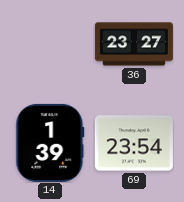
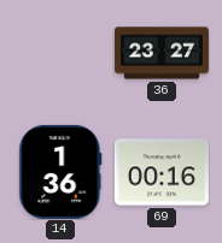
14: 1:39 -> 1:36
69: 23:54 -> 00:16
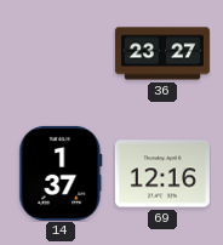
14: 1:36 -> 1:37
69: 00:16 -> 12:16
